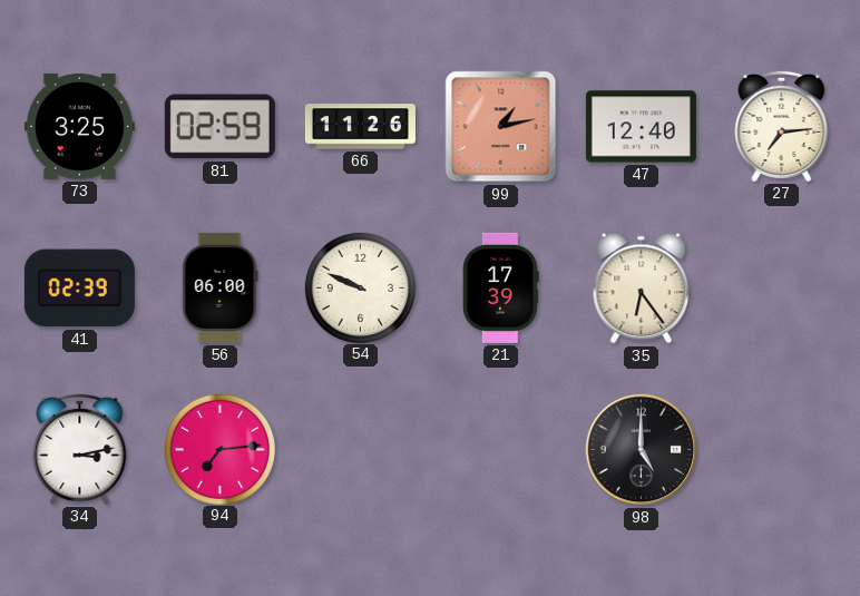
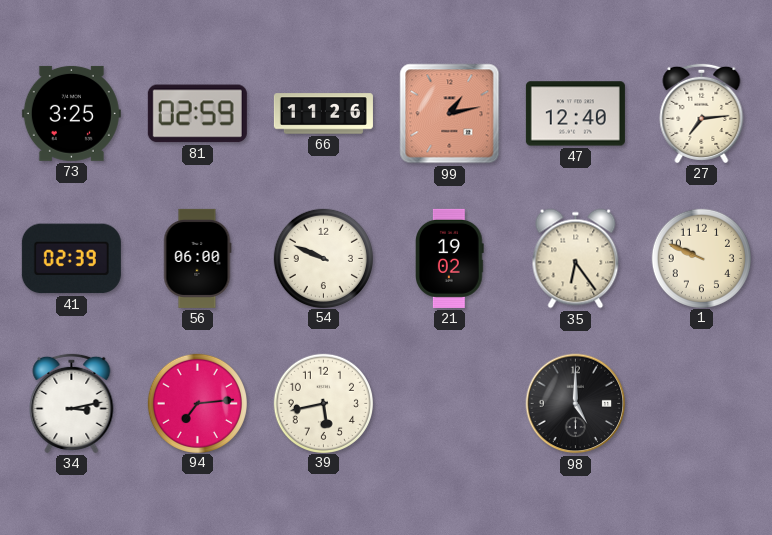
21: 17:39 -> 19:02
1: none -> 9:49
39: none -> 5:43
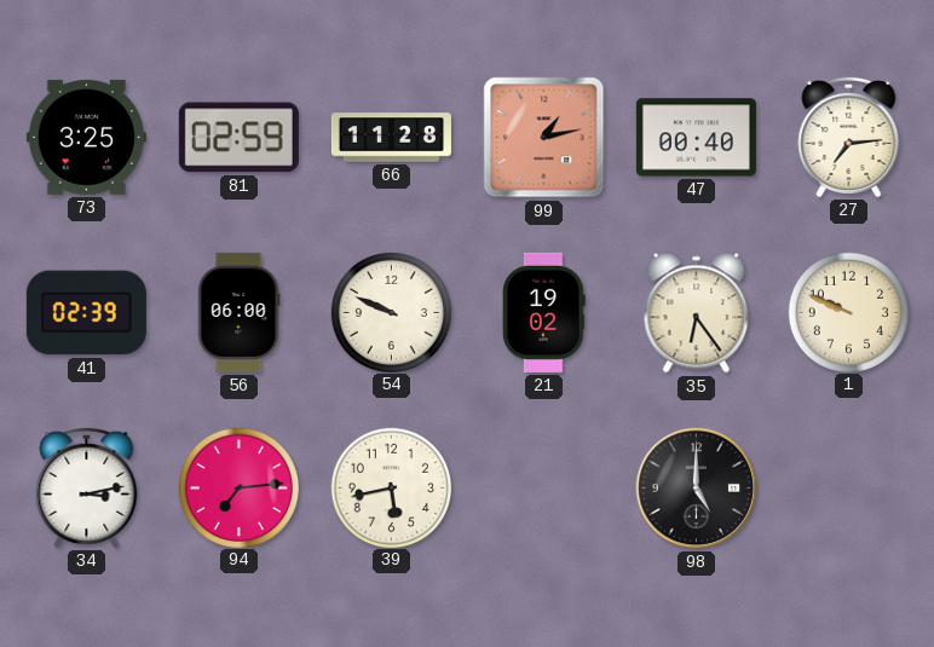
66: 11:26 -> 11:28
47: 12:40 -> 00:40
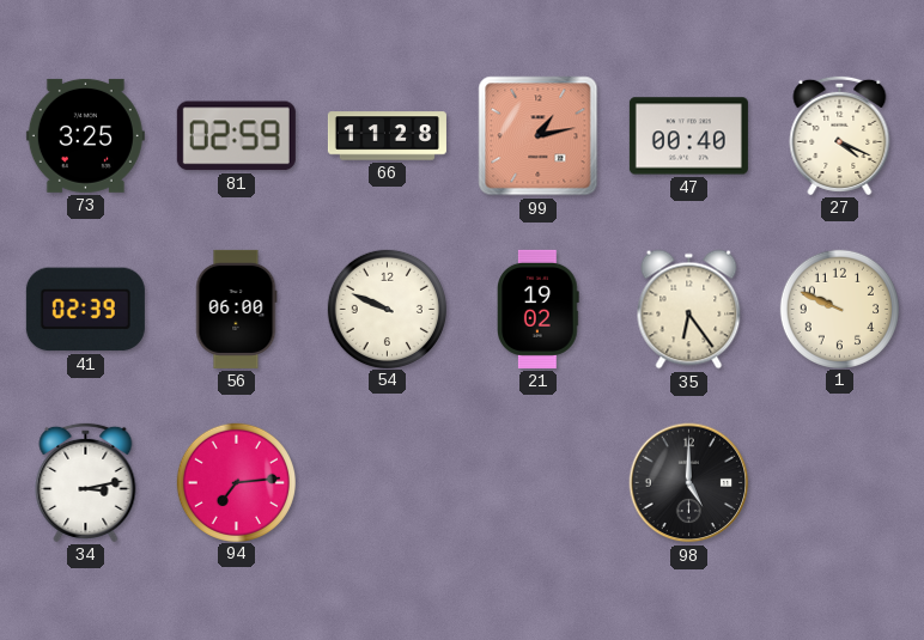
27: 7:14 -> 4:19
39: 5:43 -> none
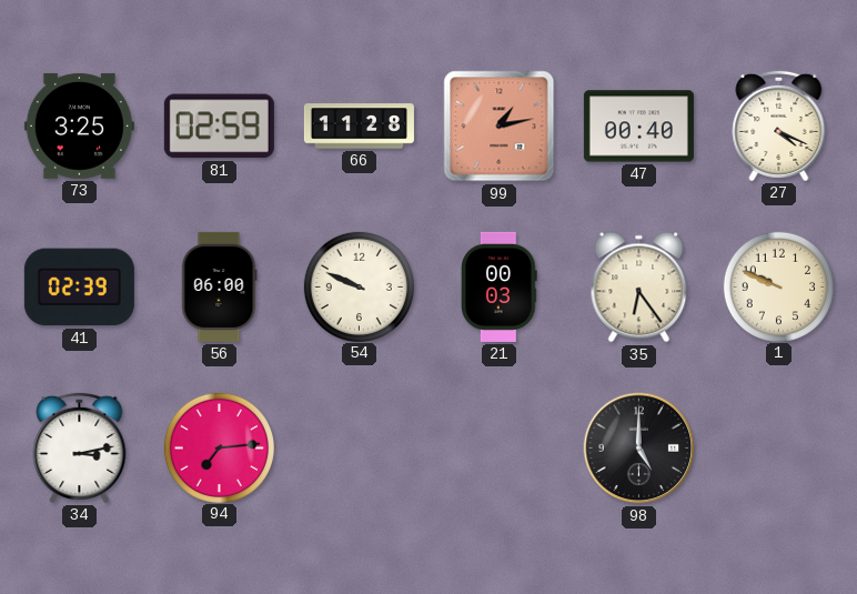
21: 19:02 -> 00:03
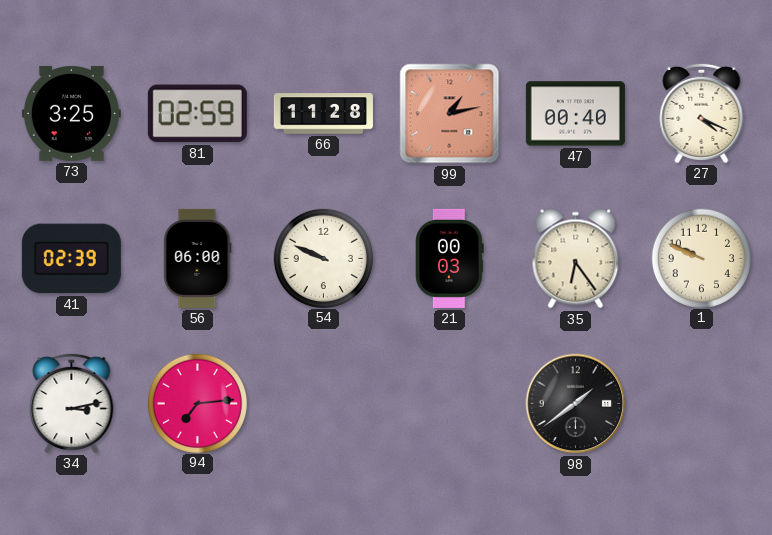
98: 5:00 -> 1:39
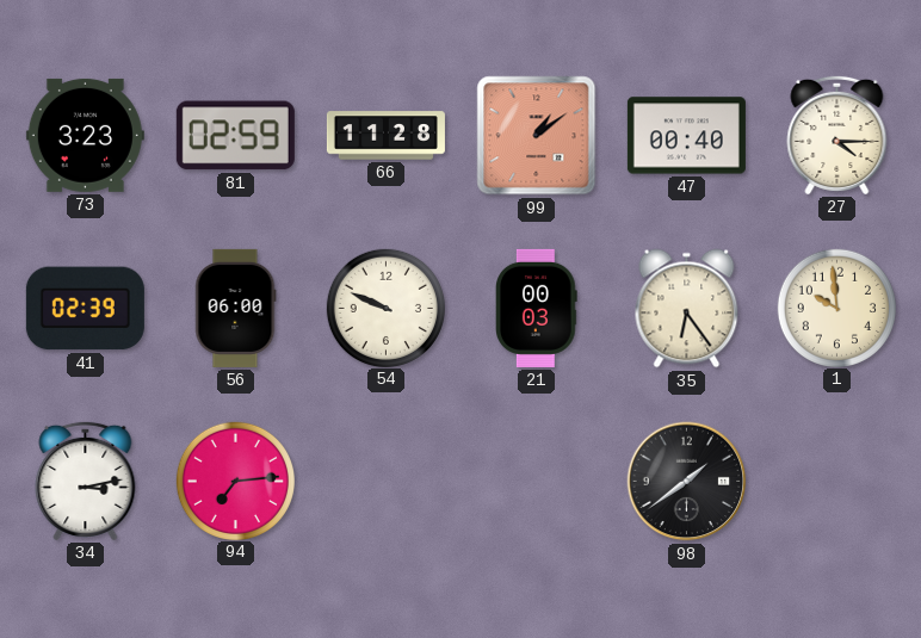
73: 3:25 -> 3:23
99: 1:13 -> 1:09
27: 4:19 -> 4:15
1: 9:49 -> 9:59
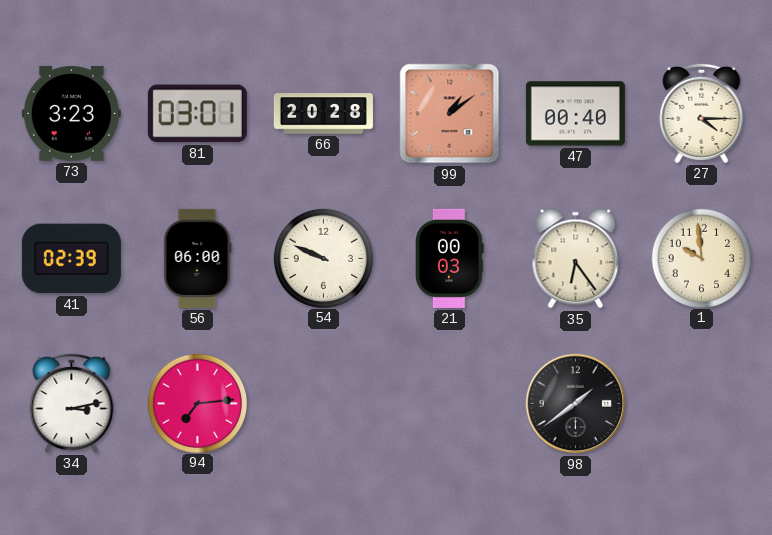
81: 02:59 -> 03:01
66: 11:28 -> 20:28
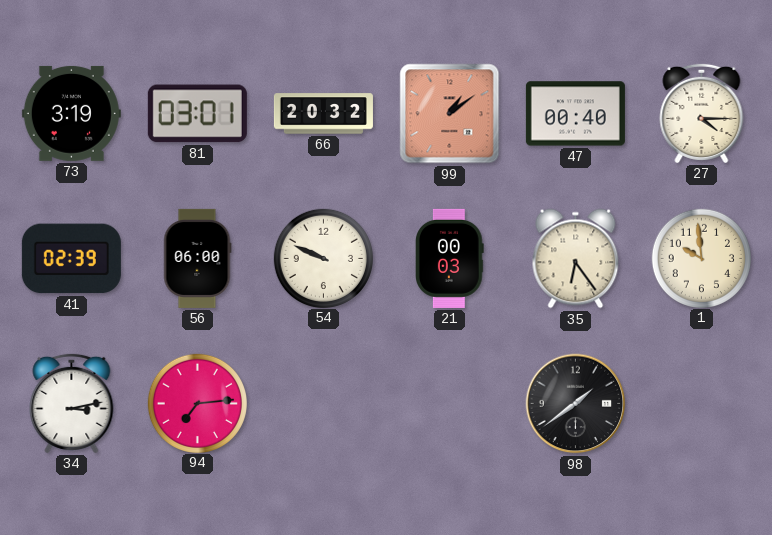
73: 3:23 -> 3:19
66: 20:28 -> 20:32
